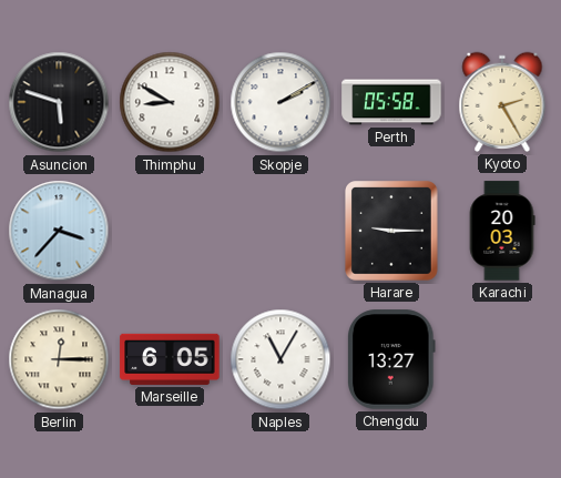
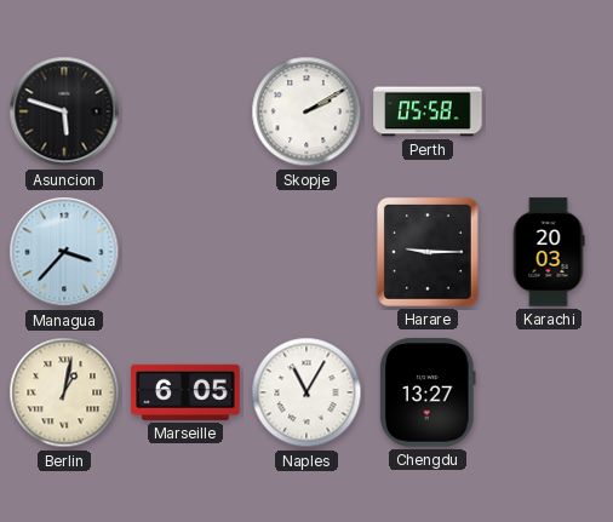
Thimphu: 8:50 -> none
Kyoto: 2:25 -> none
Berlin: 12:15 -> 1:02
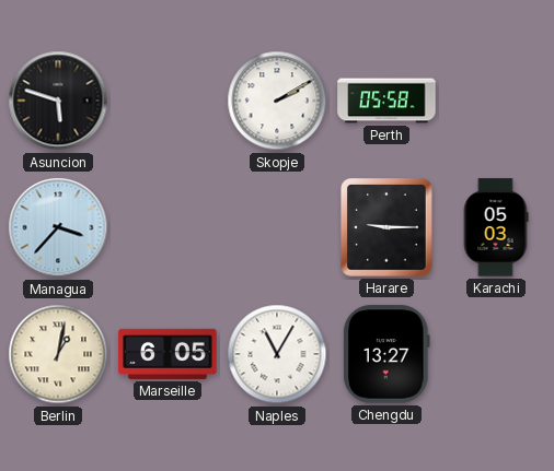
Karachi: 20:03 -> 05:03
